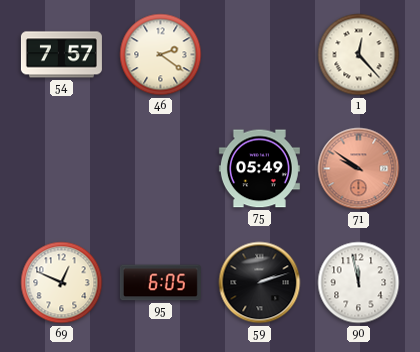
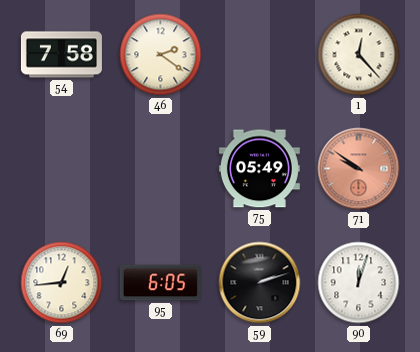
54: 7:57 -> 7:58
69: 12:49 -> 12:44
90: 11:58 -> 12:03
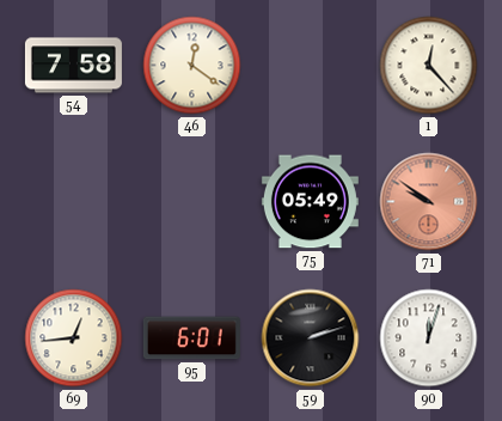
46: 2:21 -> 12:21
95: 6:05 -> 6:01
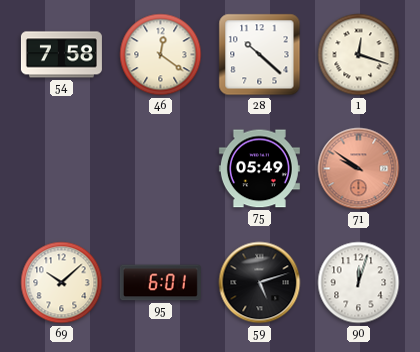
28: none -> 10:22
1: 12:23 -> 12:18
69: 12:44 -> 10:08
59: 2:12 -> 5:12
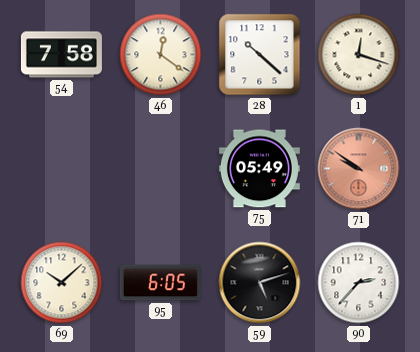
95: 6:01 -> 6:05
90: 12:03 -> 2:37
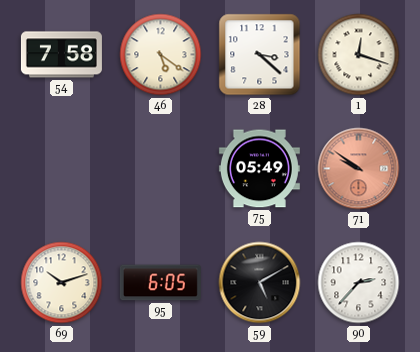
46: 12:21 -> 5:21
28: 10:22 -> 3:22
69: 10:08 -> 10:12
59: 5:12 -> 5:10
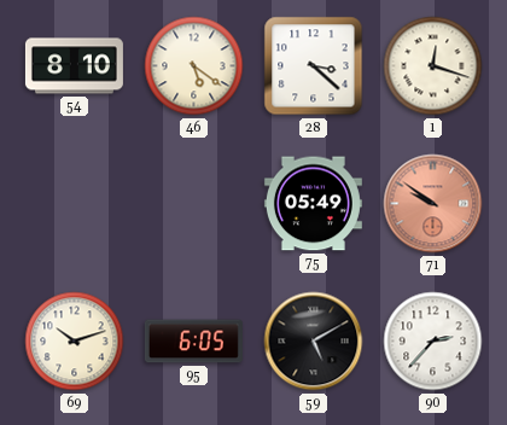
54: 7:58 -> 8:10
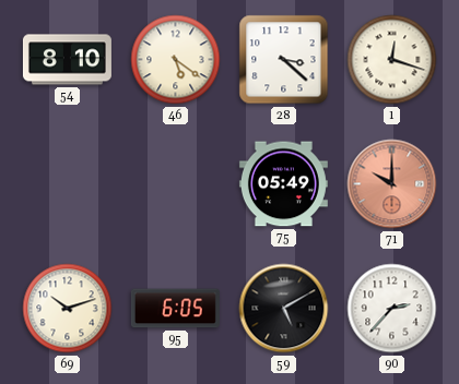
71: 9:51 -> 10:00
